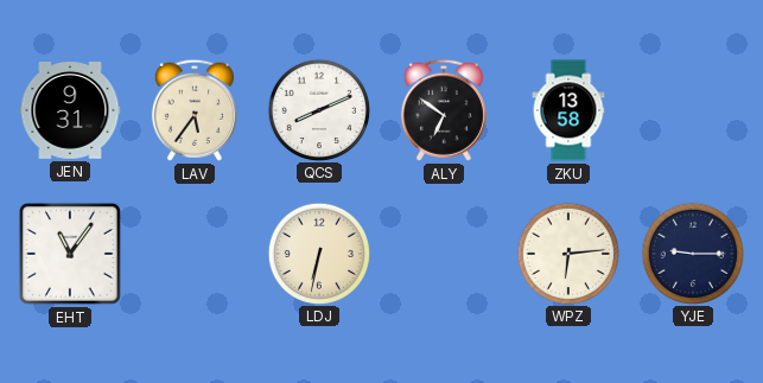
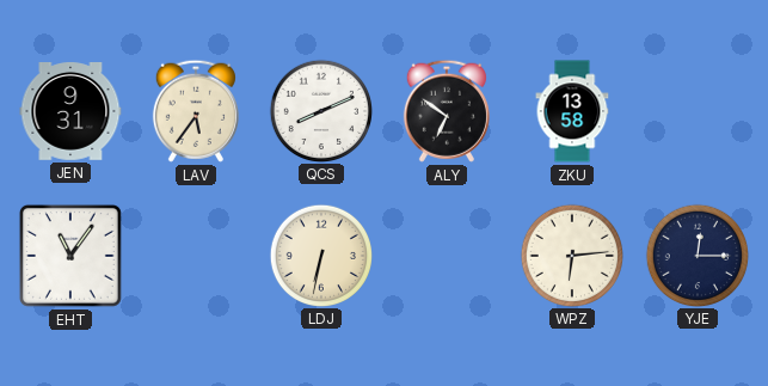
YJE: 9:15 -> 12:15
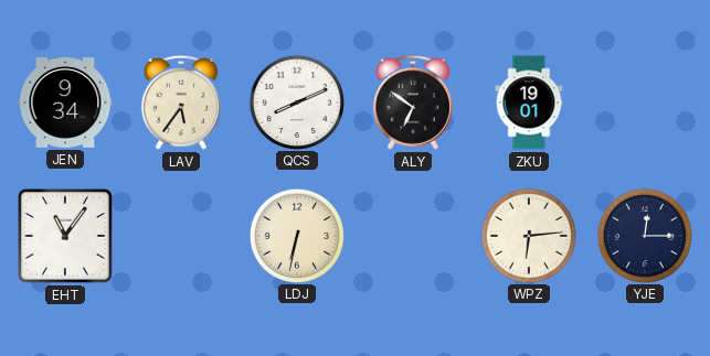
JEN: 9:31 -> 9:34
ZKU: 13:58 -> 19:01
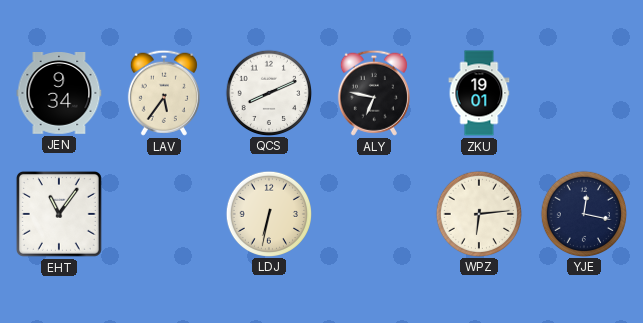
ALY: 6:51 -> 6:47
YJE: 12:15 -> 12:17
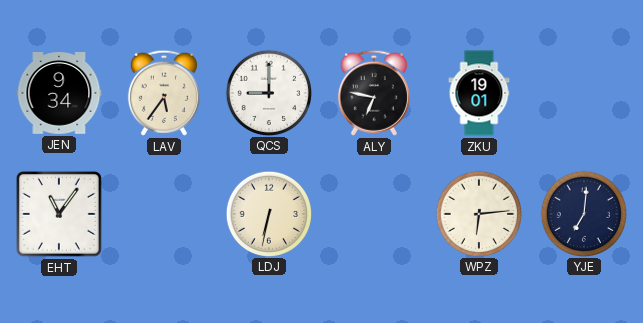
QCS: 8:11 -> 9:00
YJE: 12:17 -> 7:01
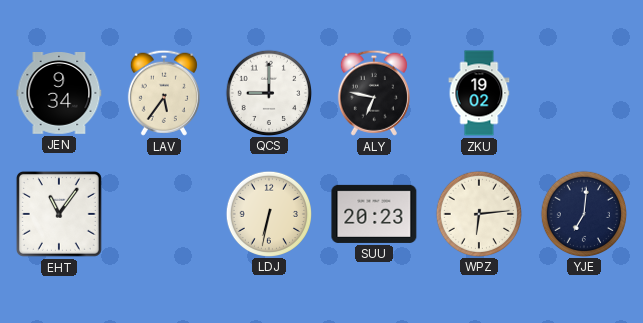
ZKU: 19:01 -> 19:02
SUU: none -> 20:23
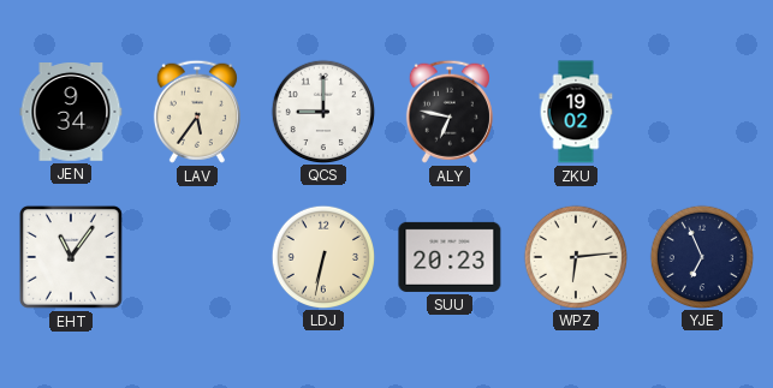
YJE: 7:01 -> 6:56
